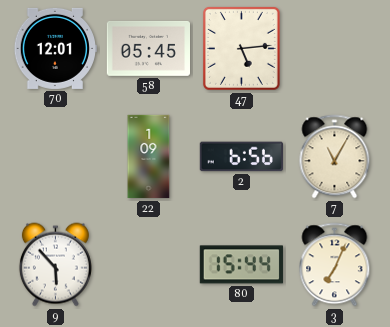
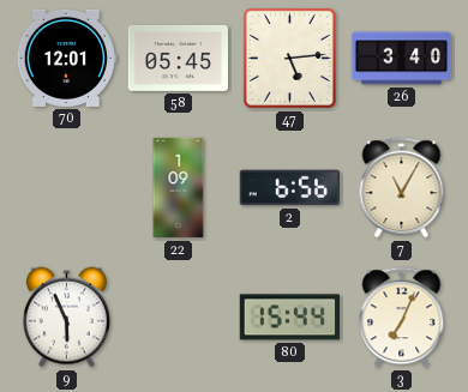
26: none -> 3:40
9: 5:53 -> 5:56
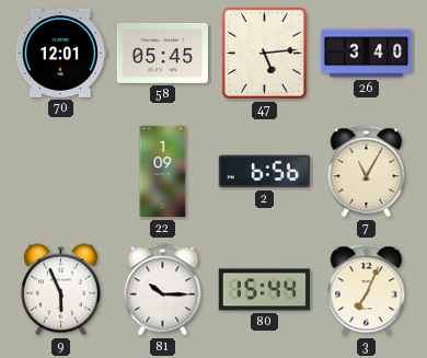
81: none -> 10:15
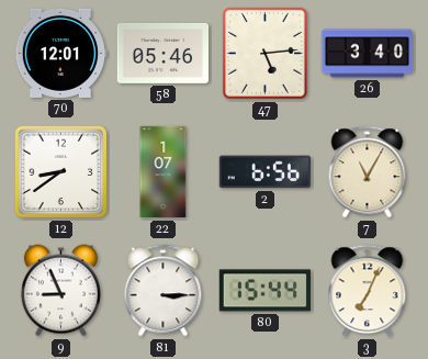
58: 05:45 -> 05:46
12: none -> 8:39
22: 1:09 -> 1:07
9: 5:56 -> 8:56
81: 10:15 -> 3:15
